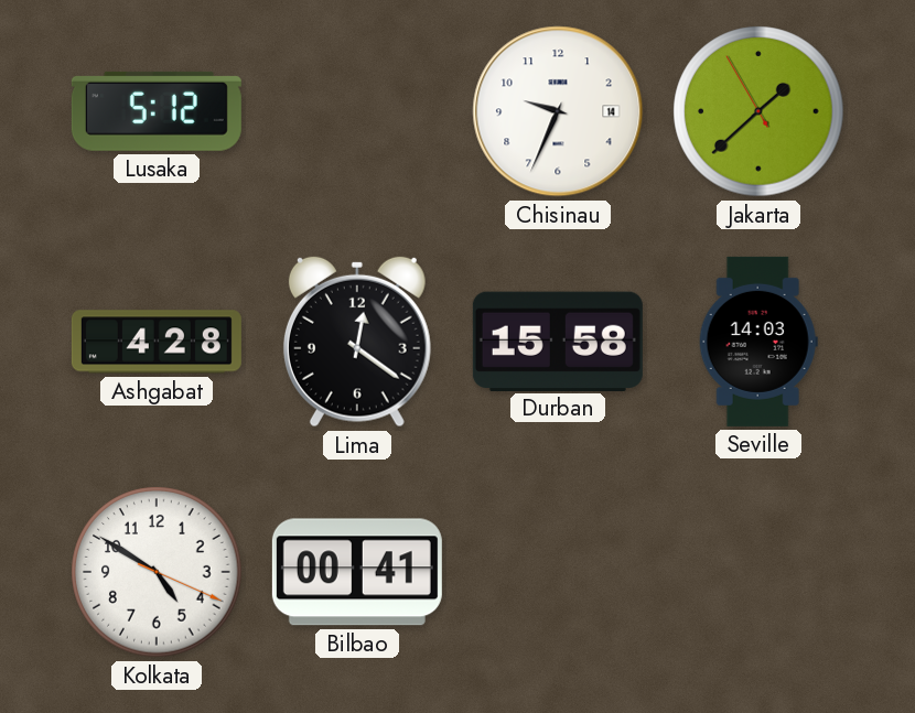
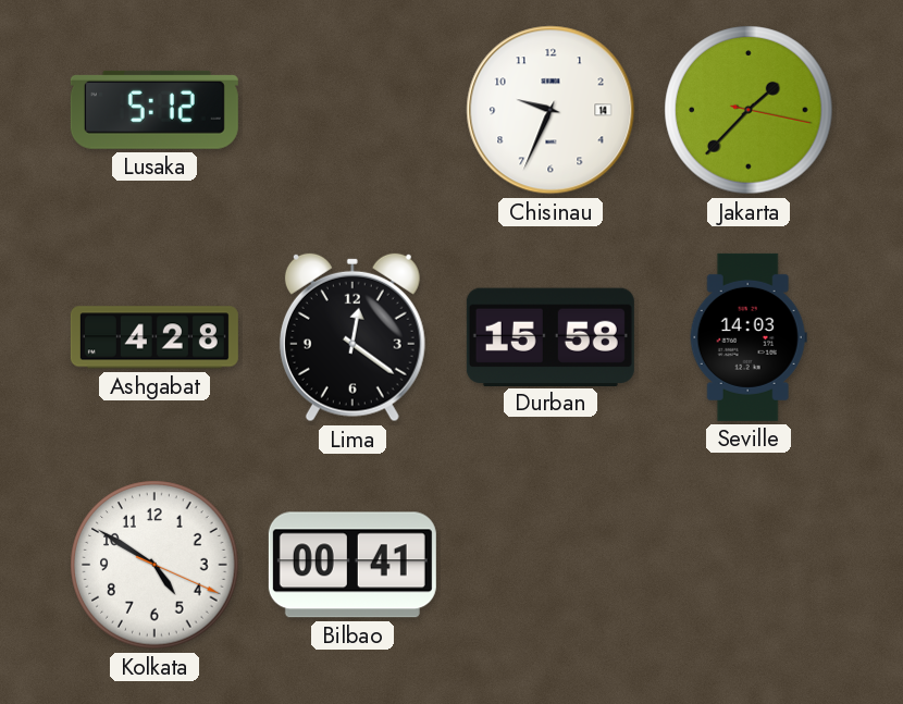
Jakarta: 1:37:55 -> 1:37:17
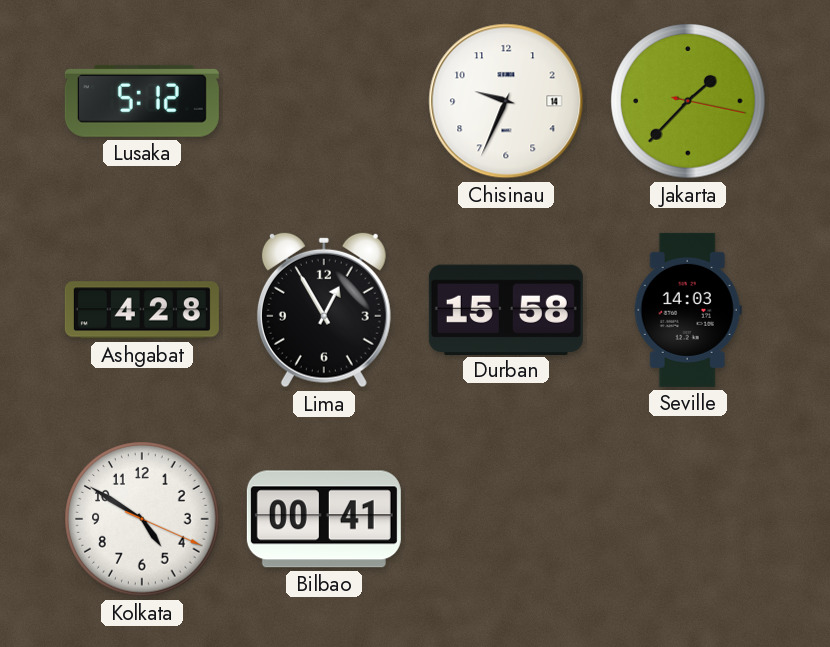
Lima: 12:21 -> 12:55
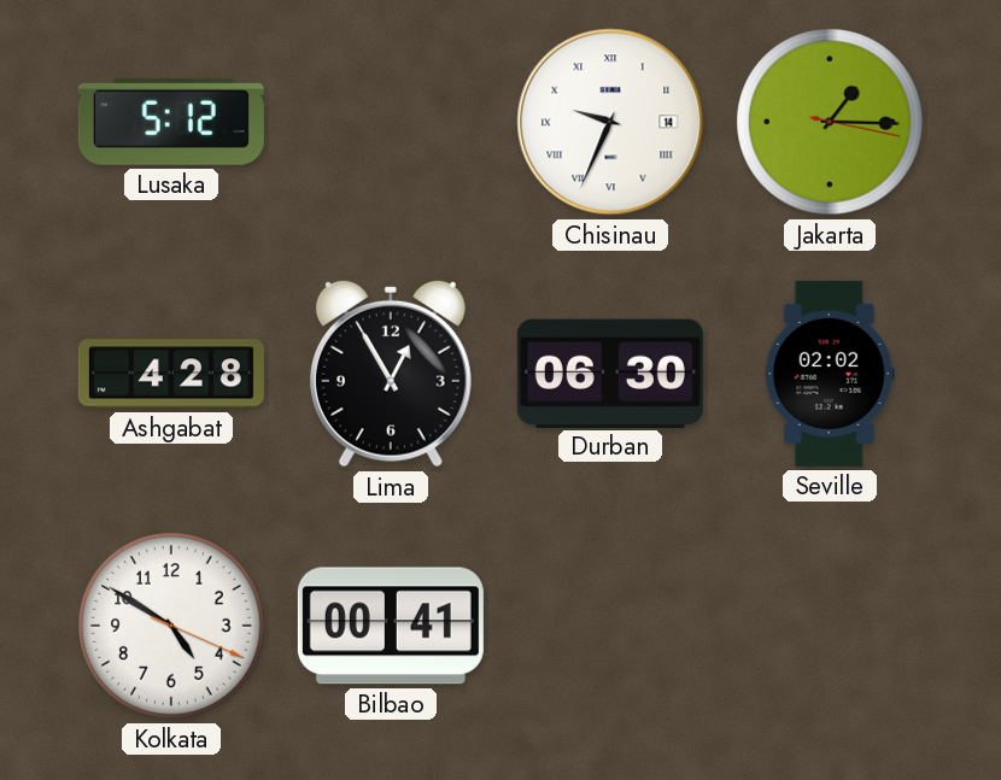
Chisinau numerals: Arabic -> Roman
Jakarta: 1:37 -> 1:15
Durban: 15:58 -> 06:30
Seville: 14:03 -> 02:02
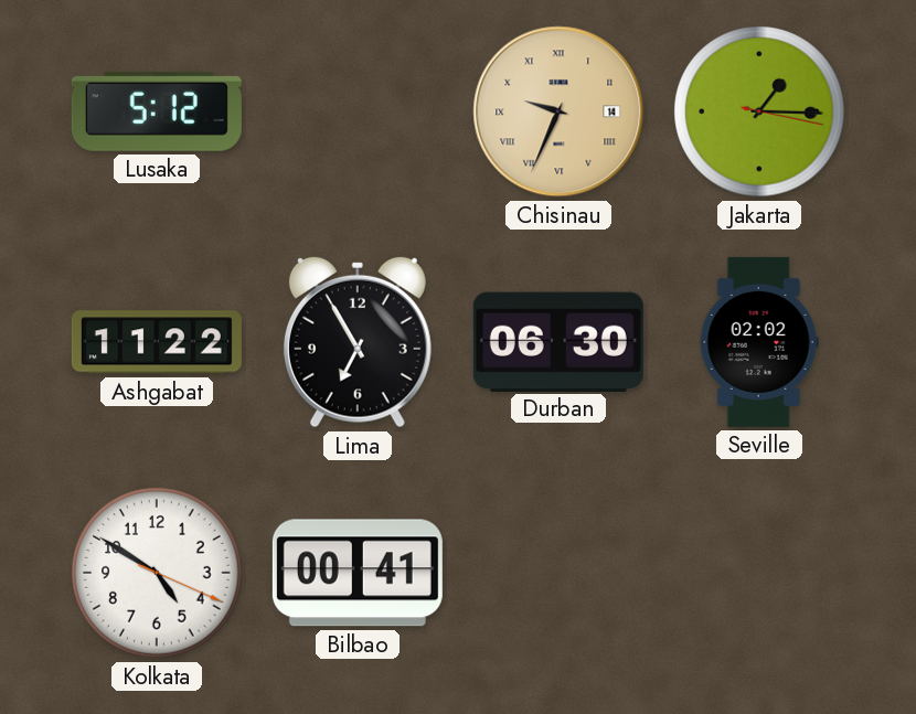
Chisinau dial: white -> champagne
Ashgabat: 4:28 -> 11:22
Lima: 12:55 -> 6:55
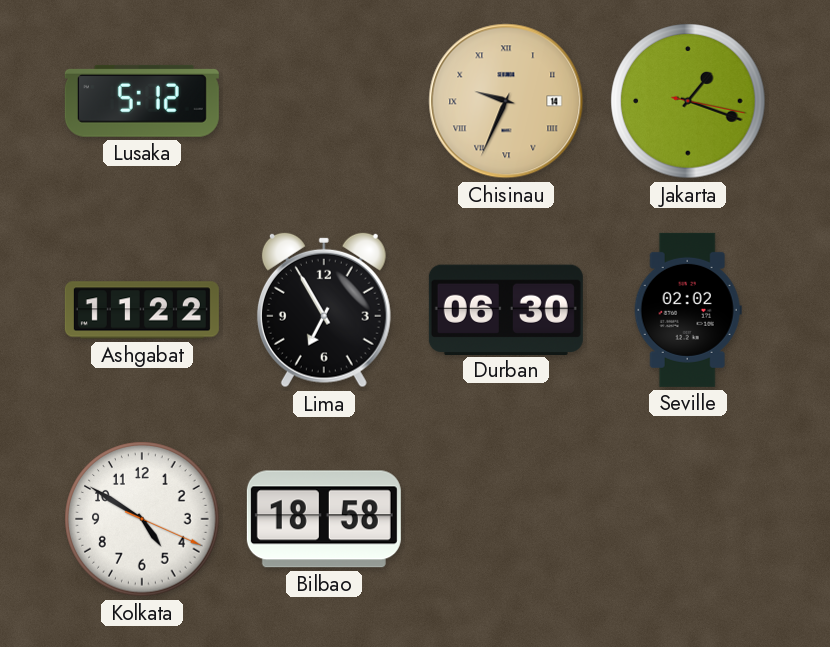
Jakarta: 1:15 -> 1:18
Bilbao: 00:41 -> 18:58
